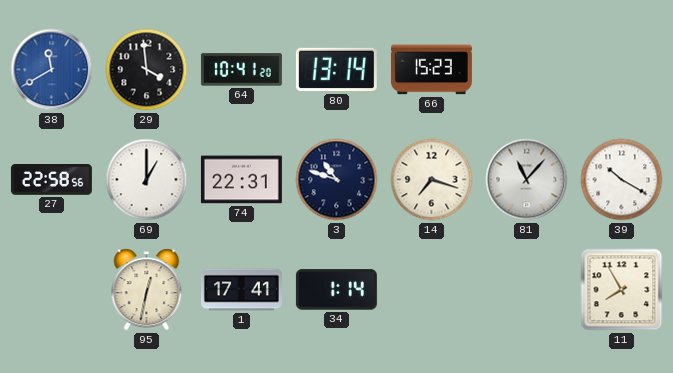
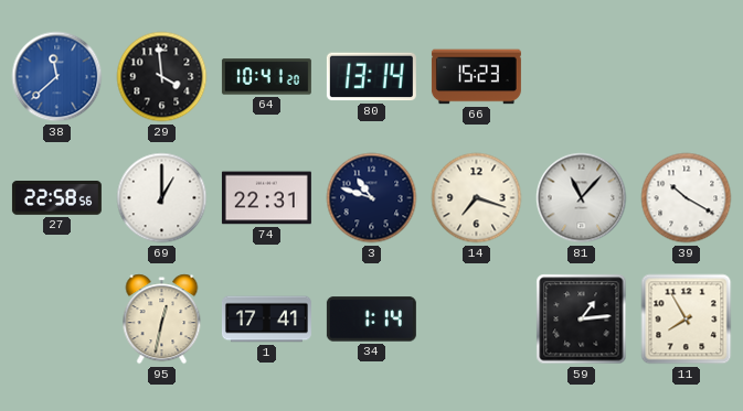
38: 11:40 -> 11:38
59: none -> 1:14
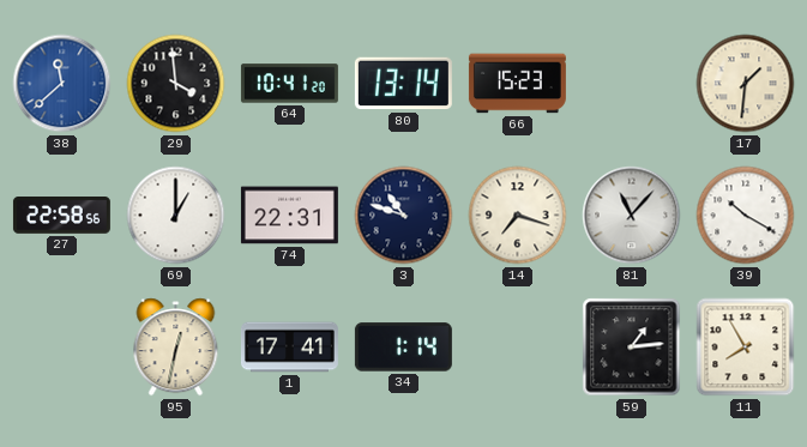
17: none -> 1:31
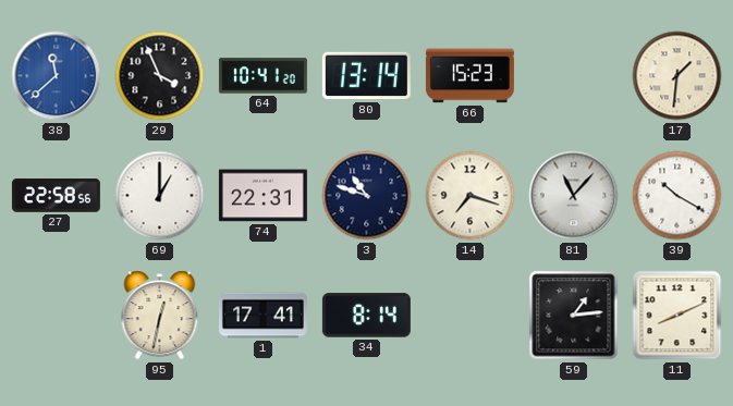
29: 3:59 -> 3:56
34: 1:14 -> 8:14
11: 7:55 -> 8:11
